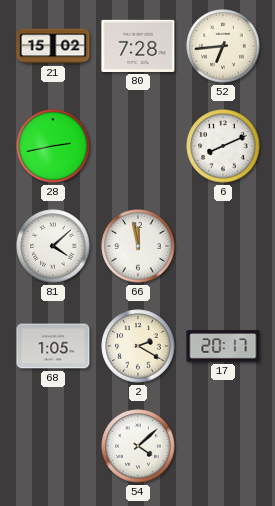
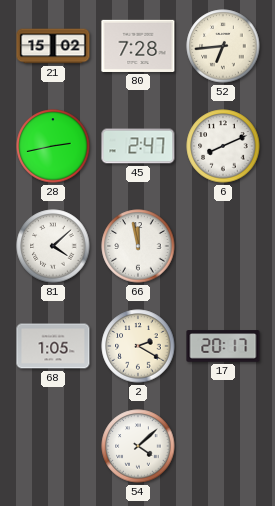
45: none -> 2:47
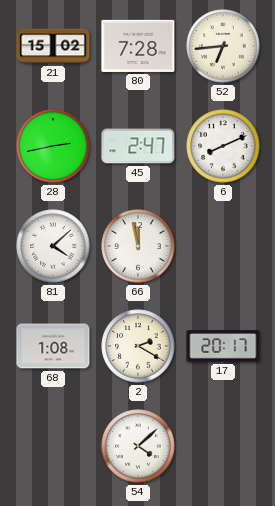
68: 1:05 -> 1:08
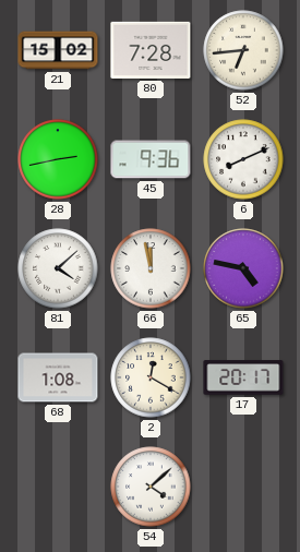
45: 2:47 -> 9:36
65: none -> 4:47
2: 2:20 -> 12:20
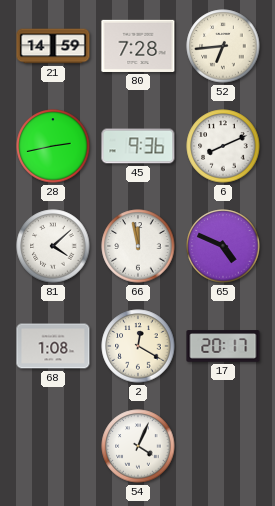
21: 15:02 -> 14:59
65: 4:47 -> 4:49
54: 4:08 -> 4:04
